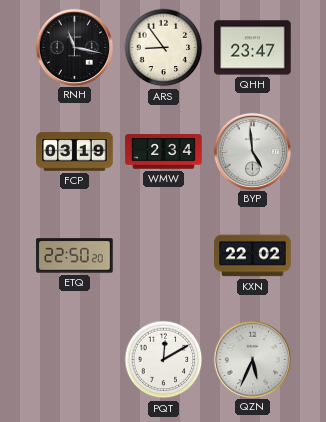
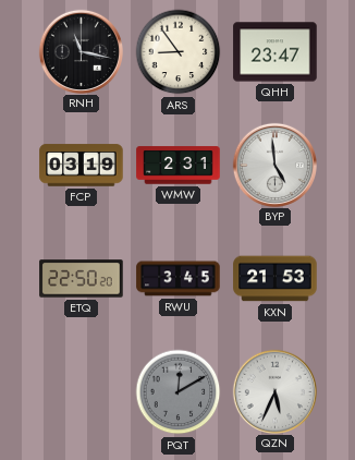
WMW: 2:34 -> 2:31
RWU: none -> 3:45
KXN: 22:02 -> 21:53
PQT dial: white -> grey
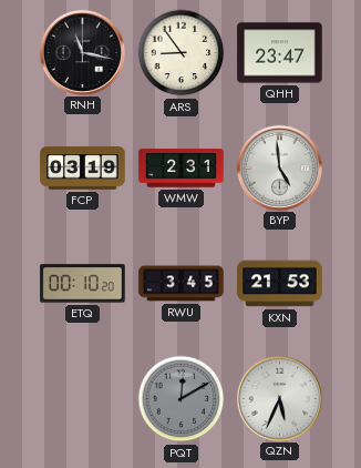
ETQ: 22:50 -> 00:10
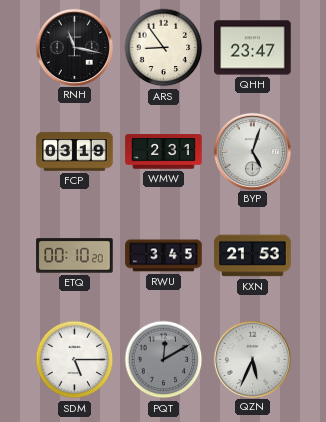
BYP: 4:59 -> 5:03
SDM: none -> 5:15
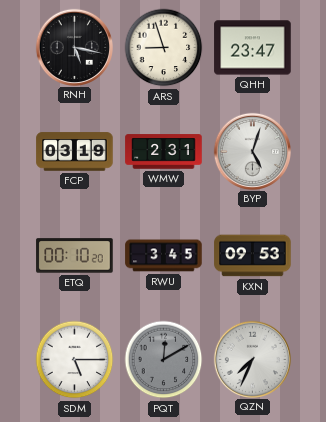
RNH: 11:17 -> 5:17
ARS: 8:54 -> 8:57
KXN: 21:53 -> 09:53
QZN: 5:34 -> 7:34
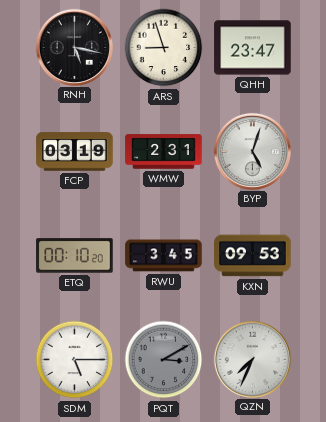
PQT: 12:10 -> 3:10
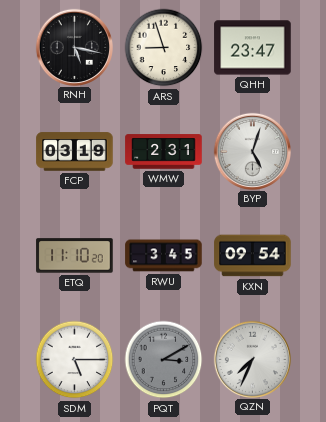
ETQ: 00:10 -> 11:10
KXN: 09:53 -> 09:54
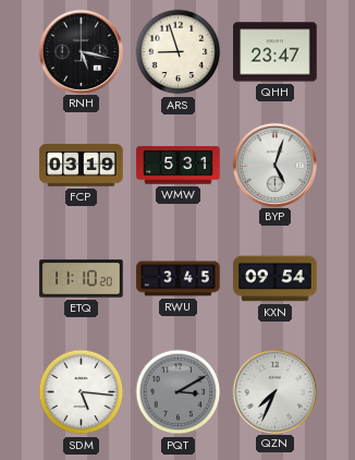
WMW: 2:31 -> 5:31
SDM: 5:15 -> 5:16
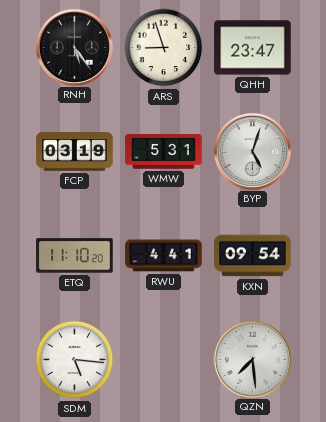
RNH: 5:17 -> 5:24
RWU: 3:45 -> 4:41
PQT: 3:10 -> none
QZN: 7:34 -> 7:29
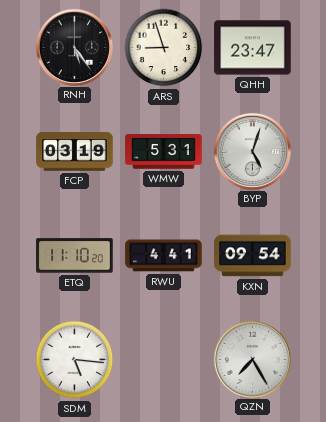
QZN: 7:29 -> 7:25
